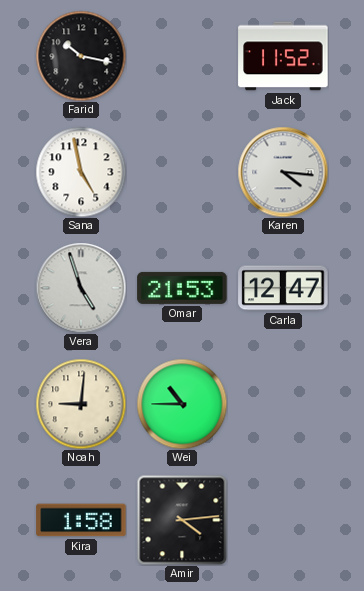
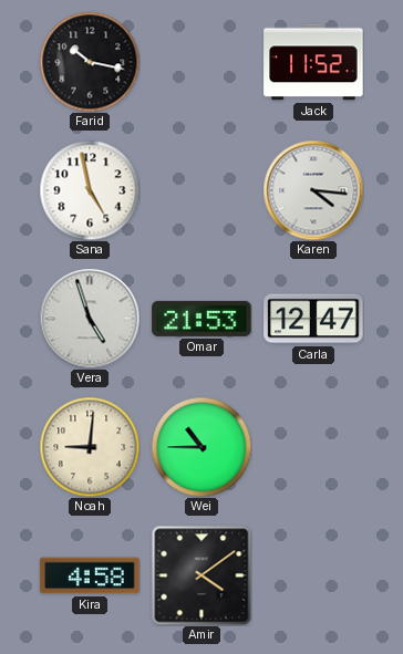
Kira: 1:58 -> 4:58
Amir: 4:14 -> 4:09
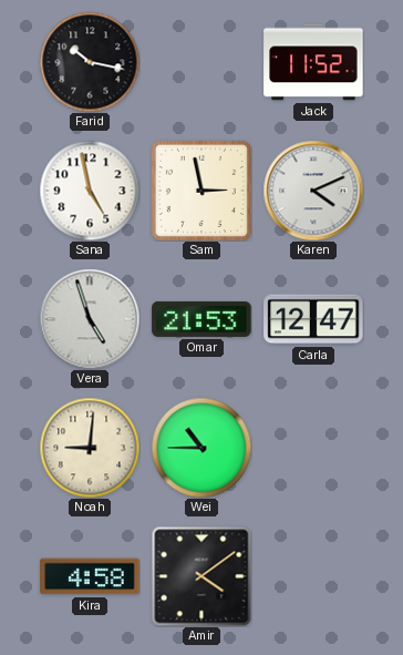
Sam: none -> 2:58
Karen: 4:16 -> 4:11
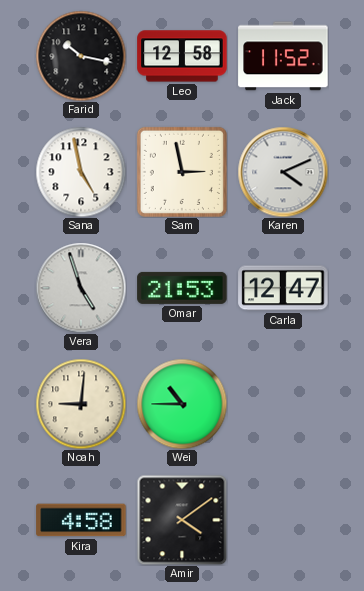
Leo: none -> 12:58
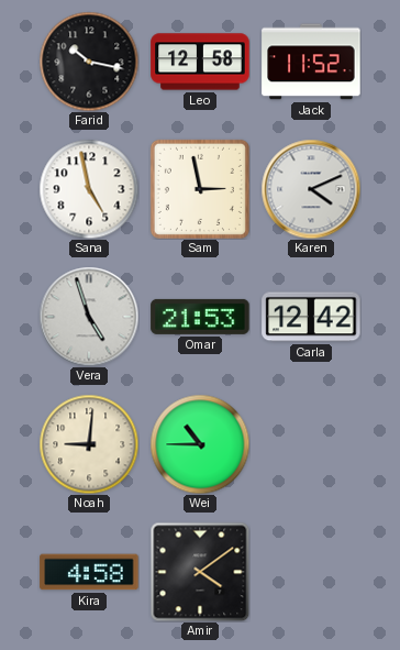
Carla: 12:47 -> 12:42
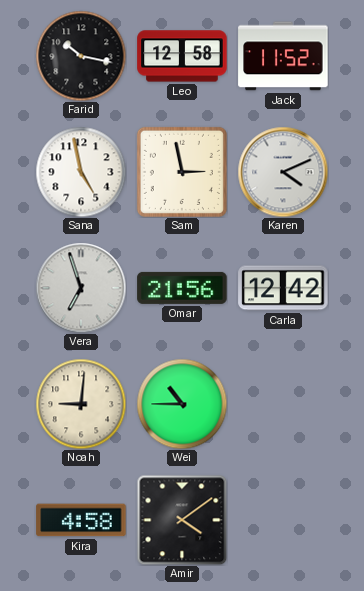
Vera: 4:57 -> 6:57
Omar: 21:53 -> 21:56
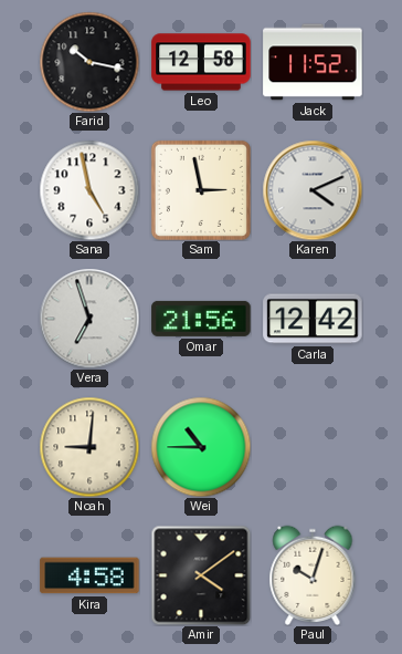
Paul: none -> 10:03
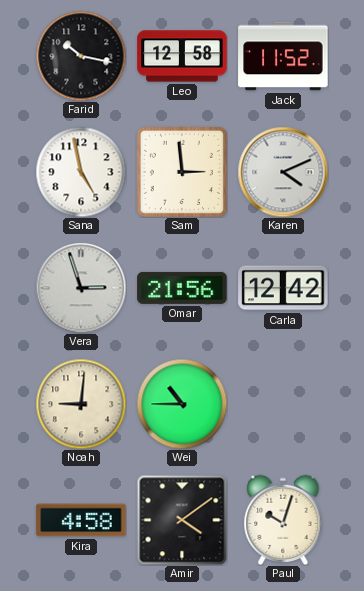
Sam: 2:58 -> 2:59
Vera: 6:57 -> 2:57
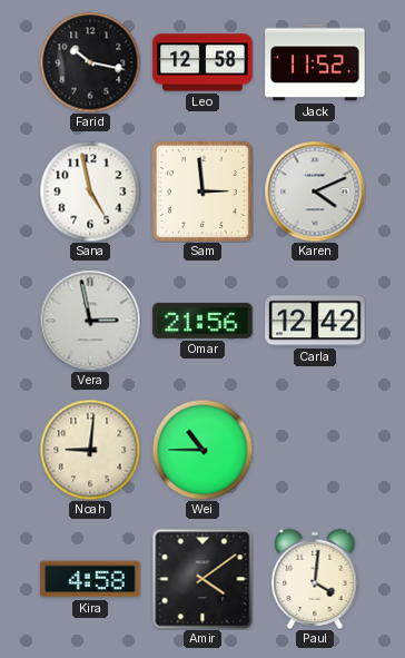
Vera: 2:57 -> 2:58
Paul: 10:03 -> 4:01
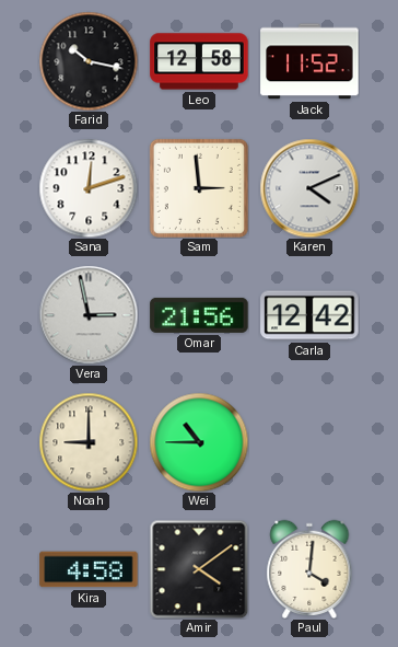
Sana: 4:58 -> 12:12
Noah: 9:01 -> 9:00
